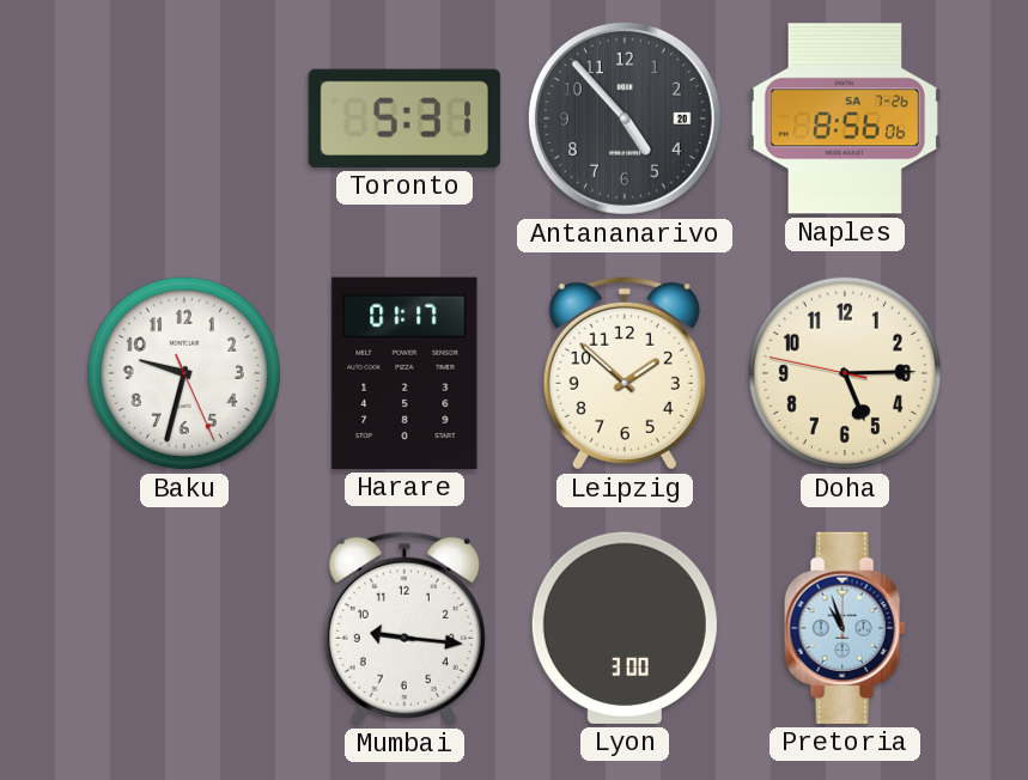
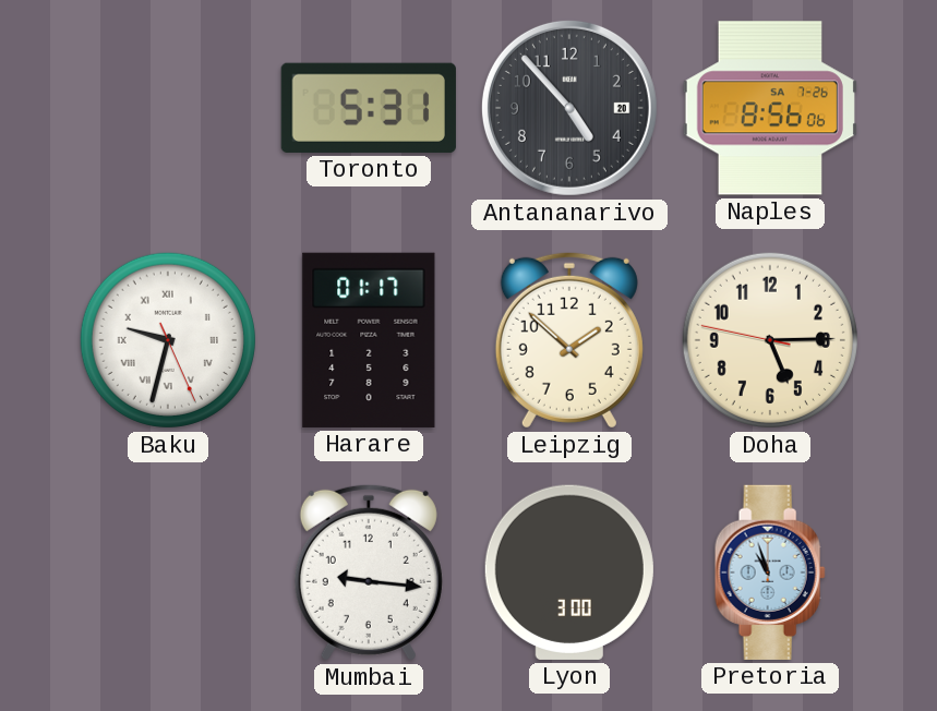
Baku numerals: Arabic -> Roman
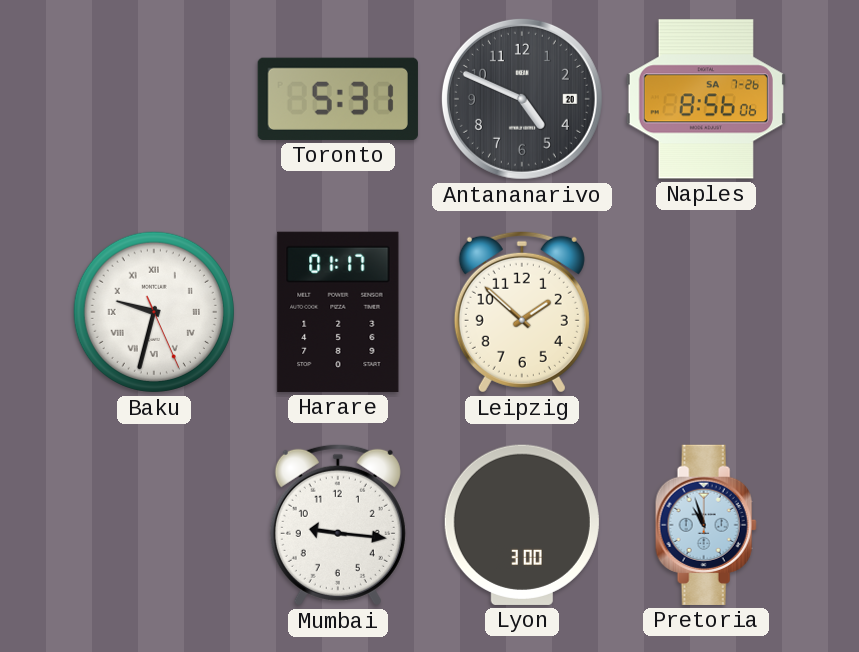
Antananarivo: 4:53 -> 4:49
Doha: 5:14 -> none
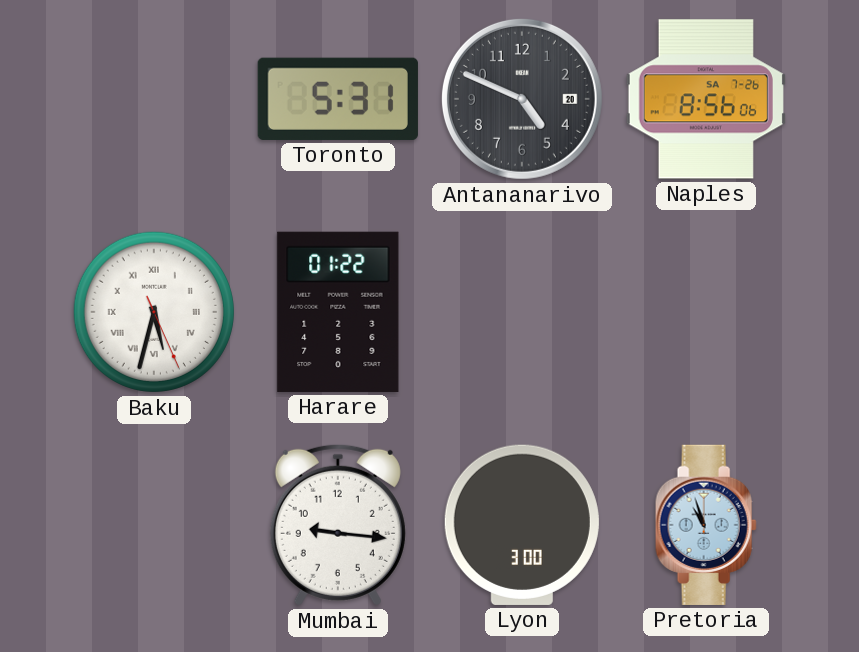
Baku: 9:32 -> 5:32
Harare: 01:17 -> 01:22
Leipzig: 1:52 -> none
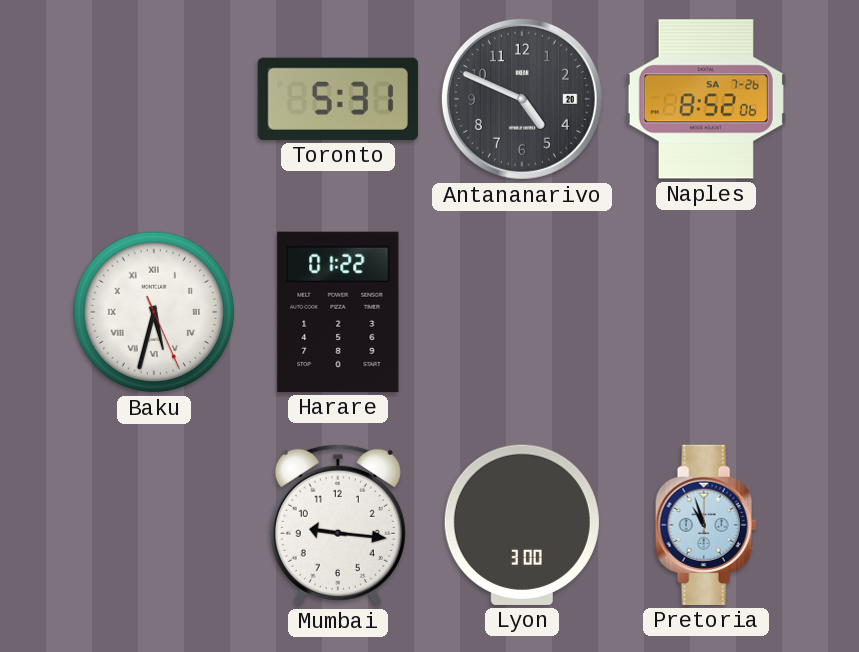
Naples: 8:56 -> 8:52
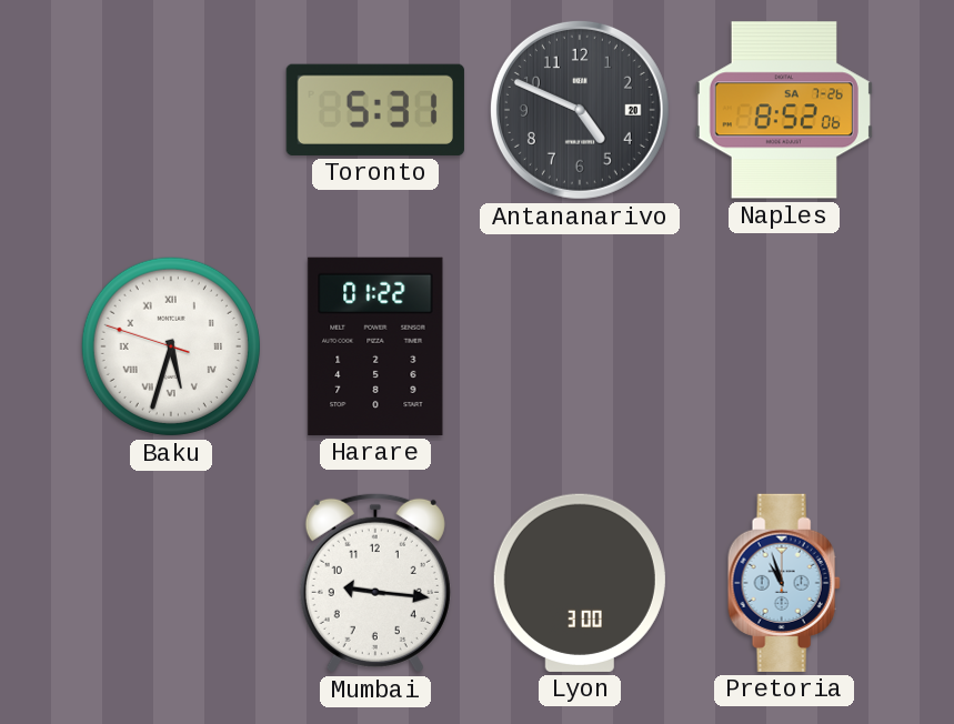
Baku: 5:32:26 -> 5:32:48
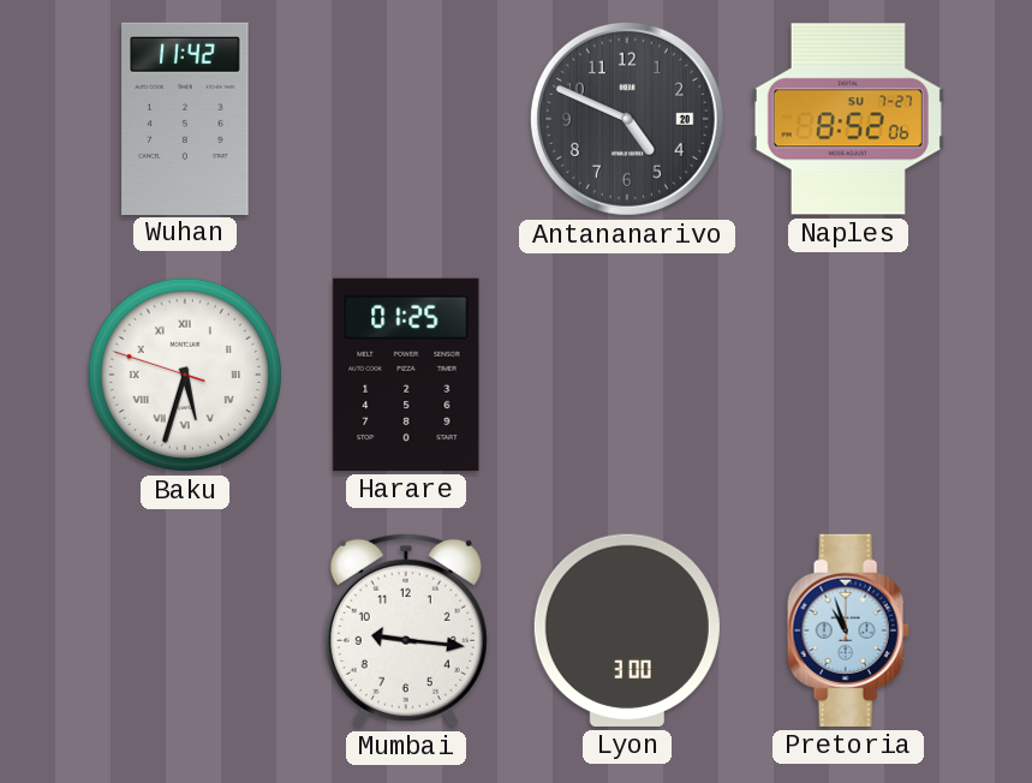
Wuhan: none -> 11:42
Toronto: 5:31 -> none
Naples date: SA 7-26 -> SU 7-27
Harare: 01:22 -> 01:25
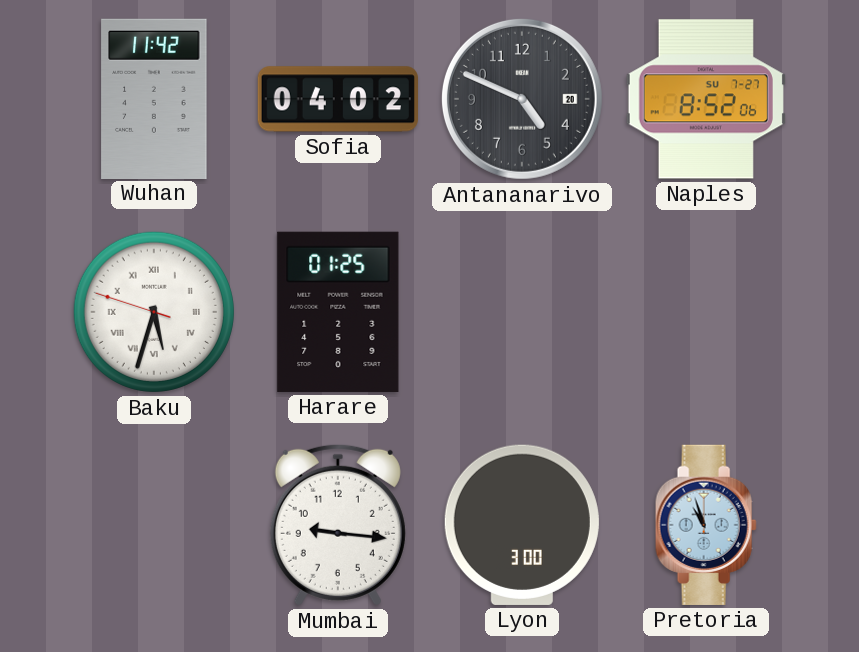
Sofia: none -> 04:02
